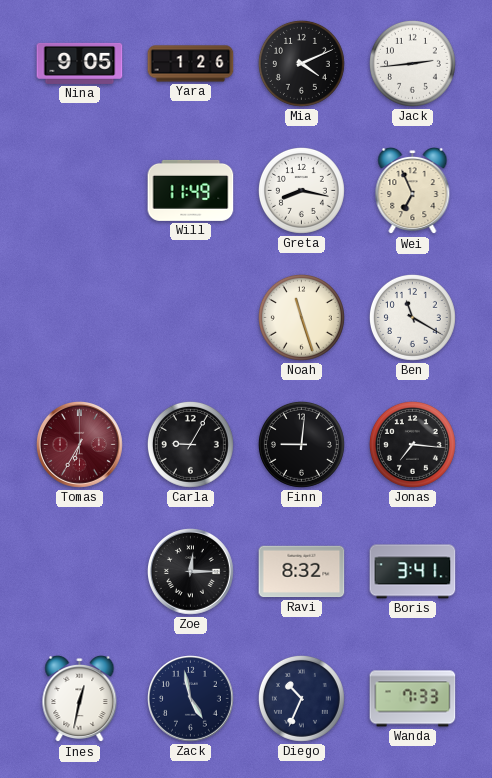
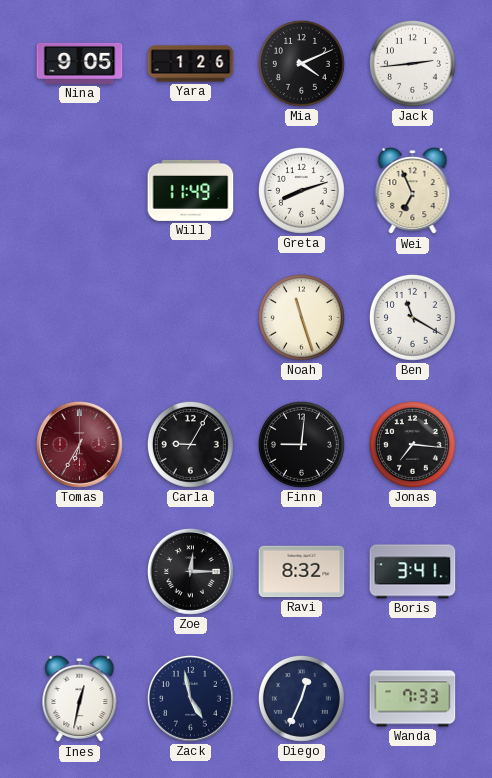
Greta: 8:17 -> 8:12
Diego: 10:34 -> 12:34
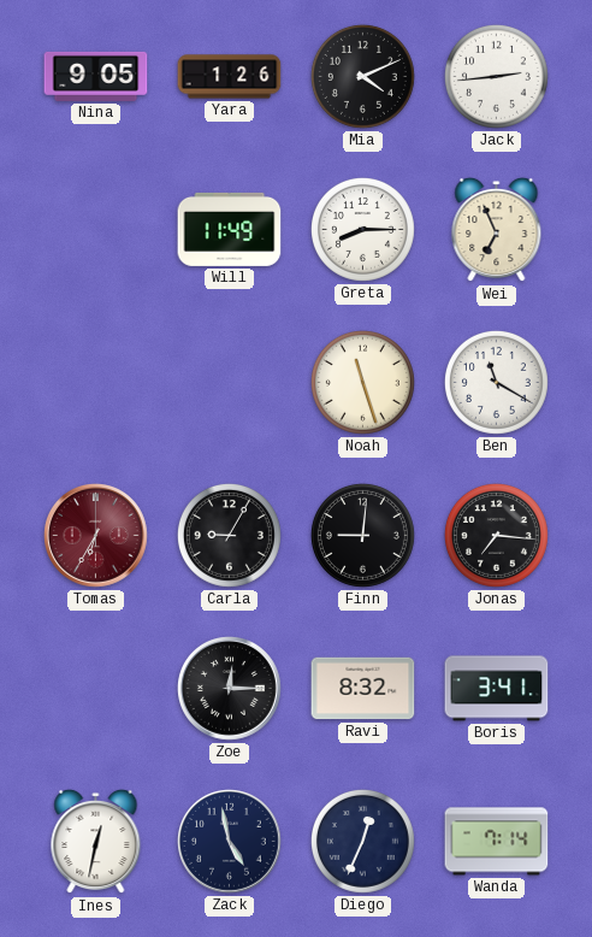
Greta: 8:12 -> 8:15
Wanda: 7:33 -> 7:14
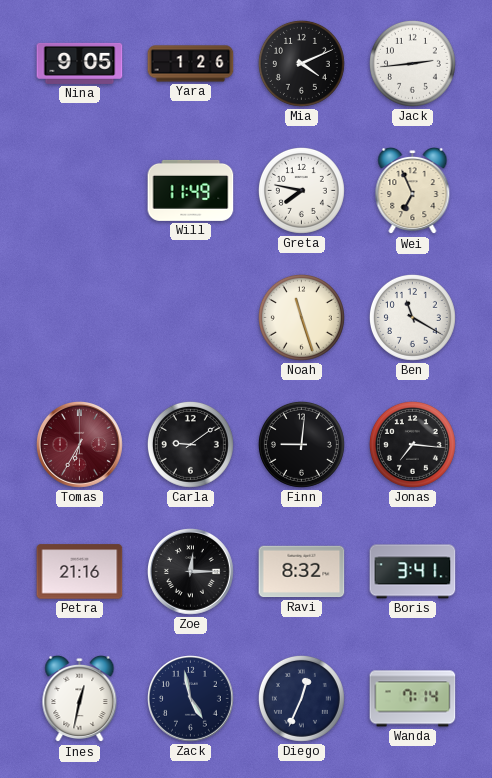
Greta: 8:15 -> 7:47
Carla: 9:05 -> 9:09
Petra: none -> 21:16
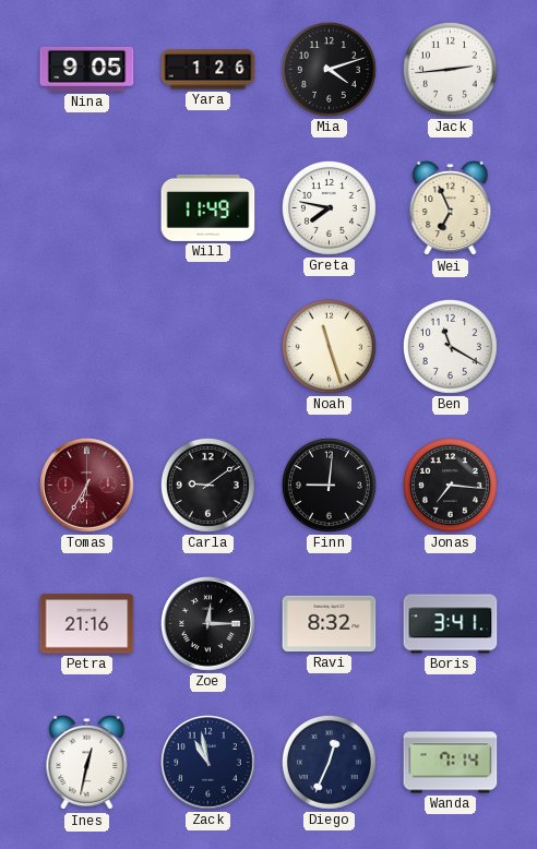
Mia: 4:11 -> 4:12
Zack: 4:58 -> 10:58
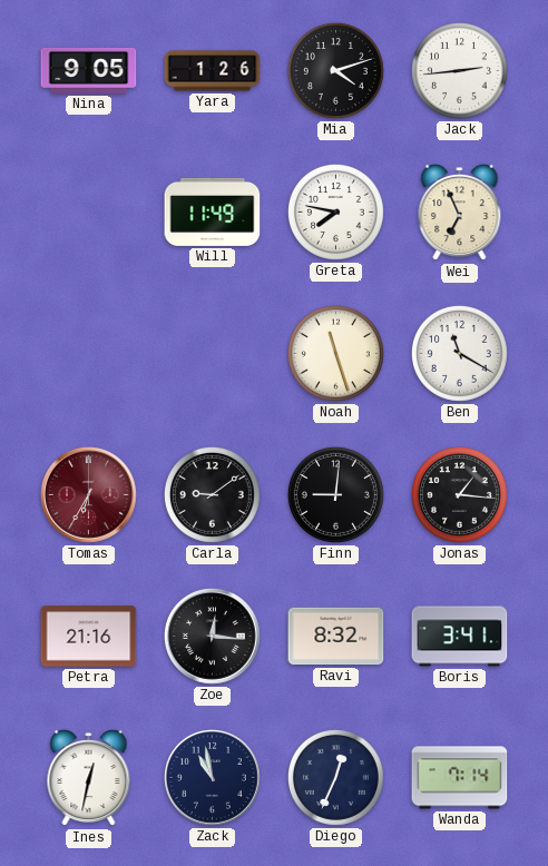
Jonas: 7:16 -> 1:16
Zoe: 12:15 -> 12:16
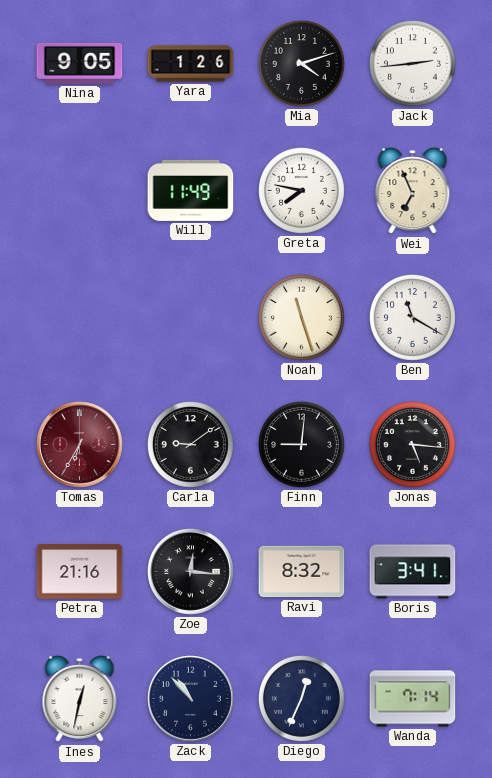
Jonas: 1:16 -> 5:16
Zack: 10:58 -> 10:53
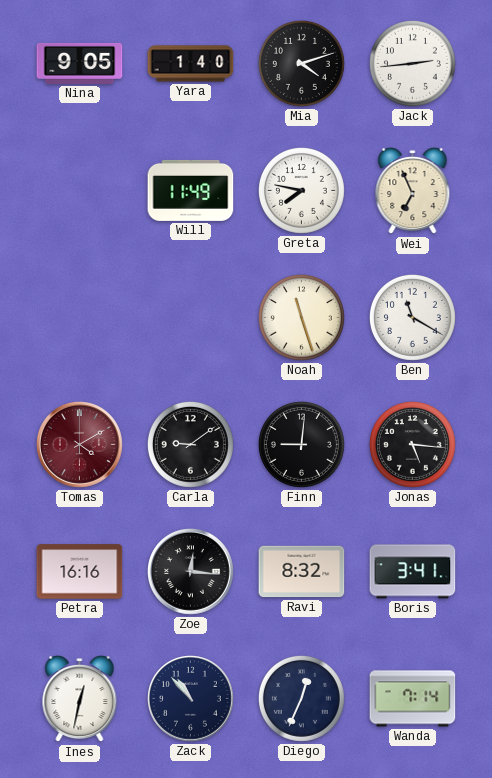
Yara: 1:26 -> 1:40
Tomas: 6:35 -> 4:10
Petra: 21:16 -> 16:16
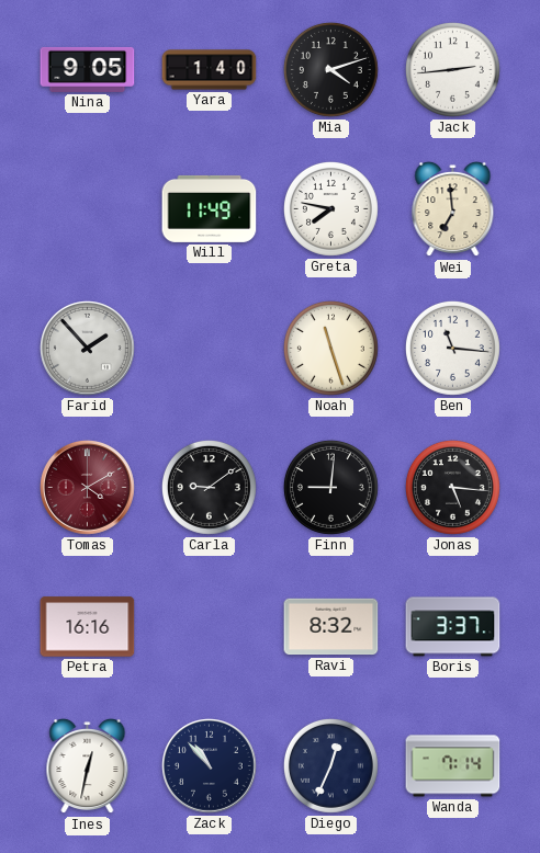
Wei: 6:56 -> 6:59
Farid: none -> 1:53
Ben: 11:20 -> 11:16
Zoe: 12:16 -> none
Boris: 3:41 -> 3:37
